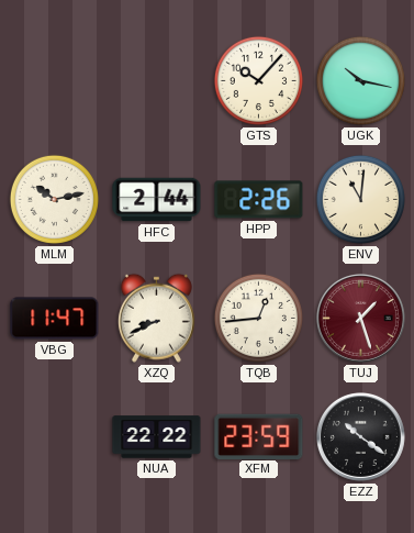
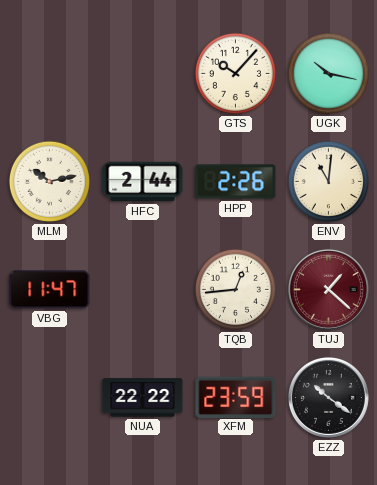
XZQ: 8:41 -> none
TUJ: 1:27 -> 1:22
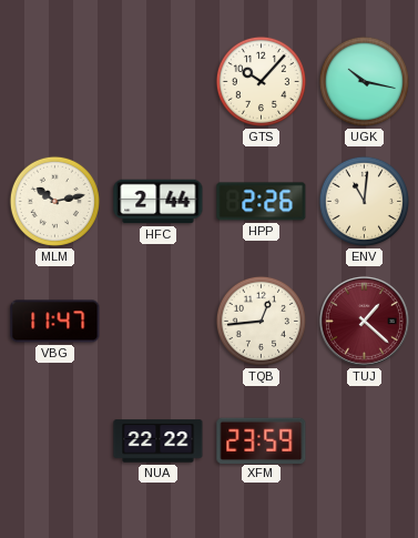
EZZ: 10:21 -> none
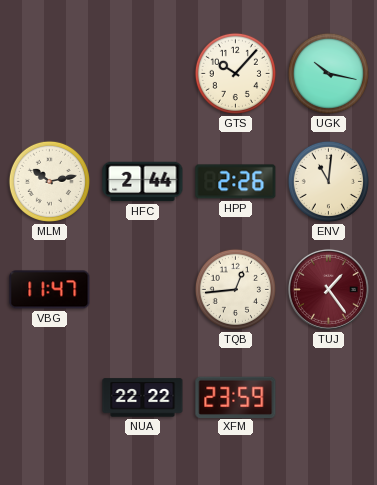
TUJ: 1:22 -> 1:24
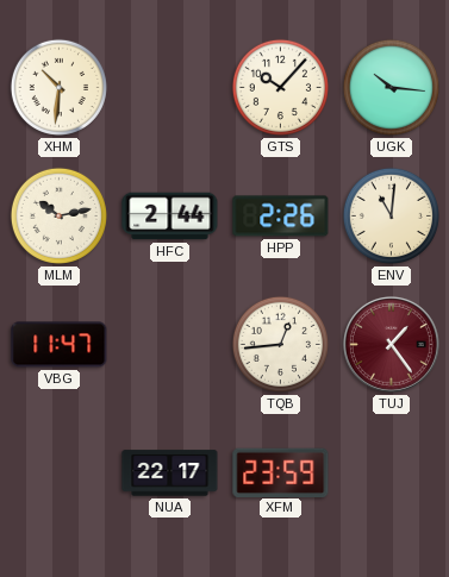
XHM: none -> 10:31
UGK: 10:17 -> 10:16
NUA: 22:22 -> 22:17
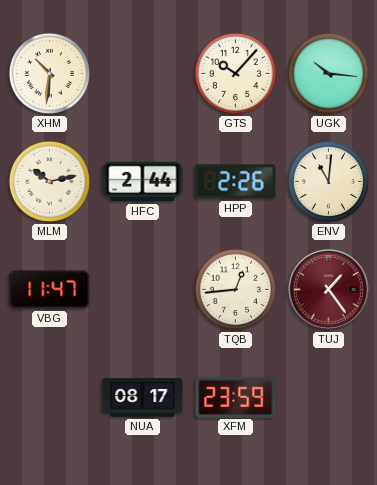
NUA: 22:17 -> 08:17
